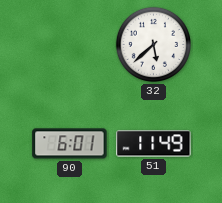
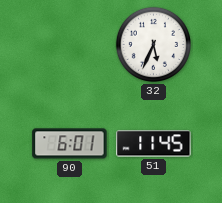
32: 5:38 -> 5:34
51: 11:49 -> 11:45
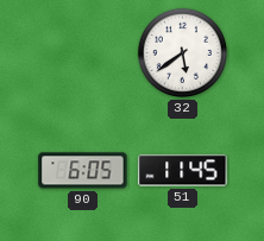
32: 5:34 -> 5:39
90: 6:01 -> 6:05
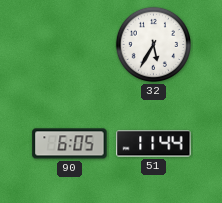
32: 5:39 -> 5:35
51: 11:45 -> 11:44
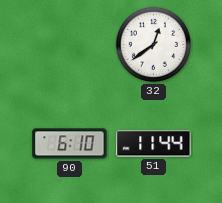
32: 5:35 -> 12:39
90: 6:05 -> 6:10
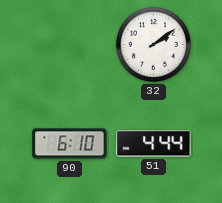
32: 12:39 -> 2:09
51: 11:44 -> 4:44
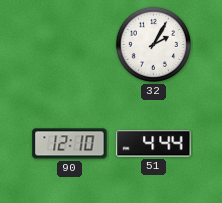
32: 2:09 -> 2:05
90: 6:10 -> 12:10
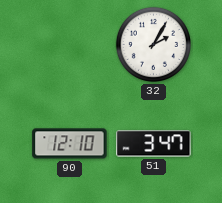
51: 4:44 -> 3:47
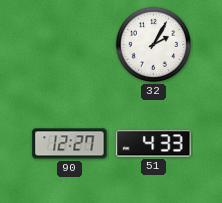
90: 12:10 -> 12:27
51: 3:47 -> 4:33
